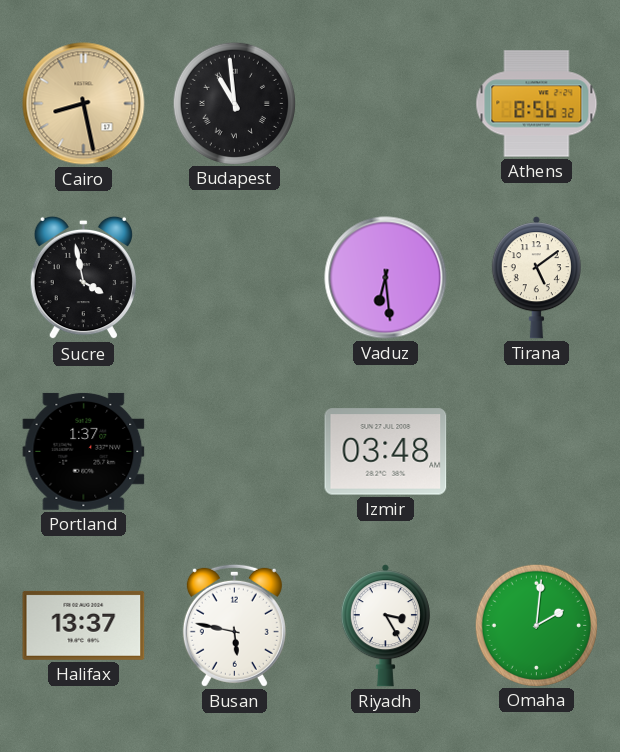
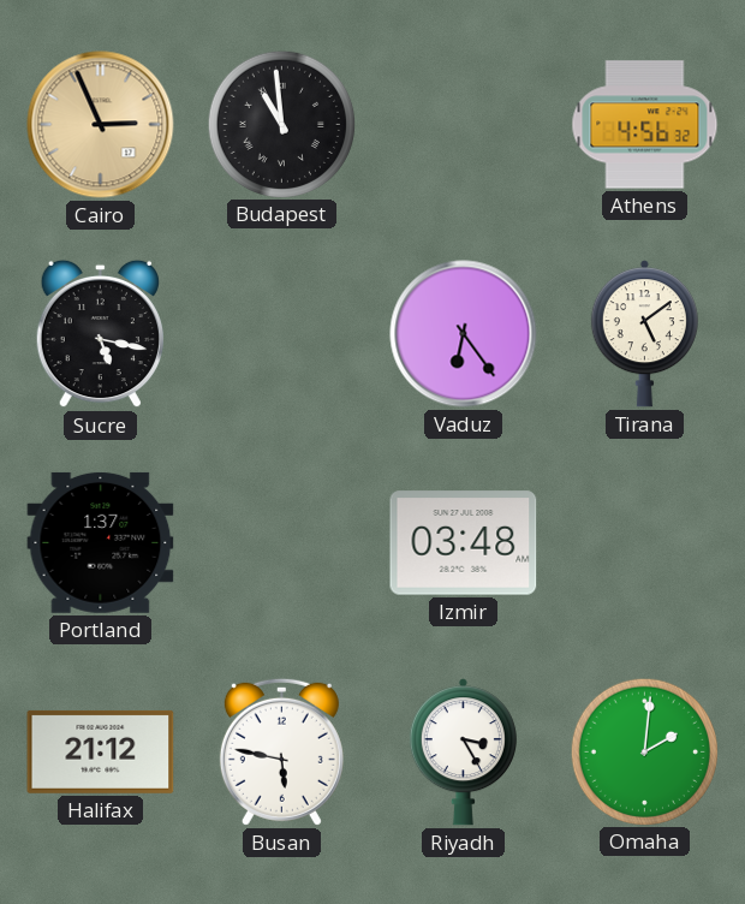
Cairo: 8:28 -> 2:56
Athens: 8:56 -> 4:56
Sucre: 3:58 -> 5:17
Vaduz: 6:29 -> 6:24
Halifax: 13:37 -> 21:12
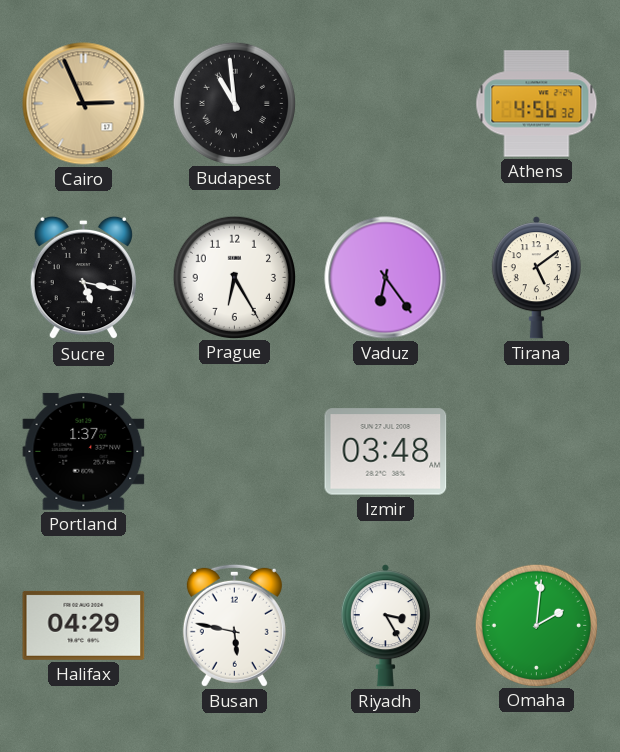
Prague: none -> 6:25
Halifax: 21:12 -> 04:29
